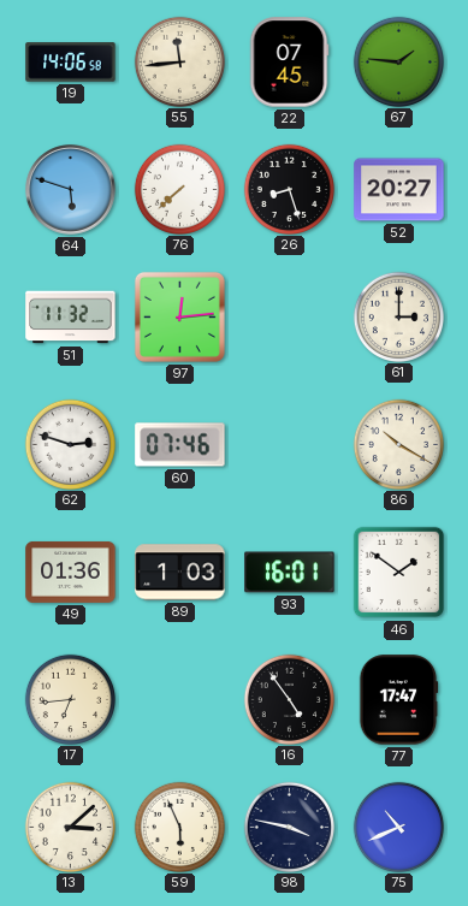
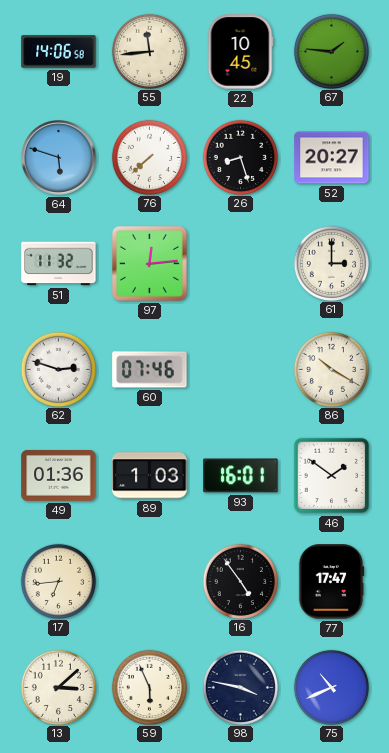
22: 07:45 -> 10:45
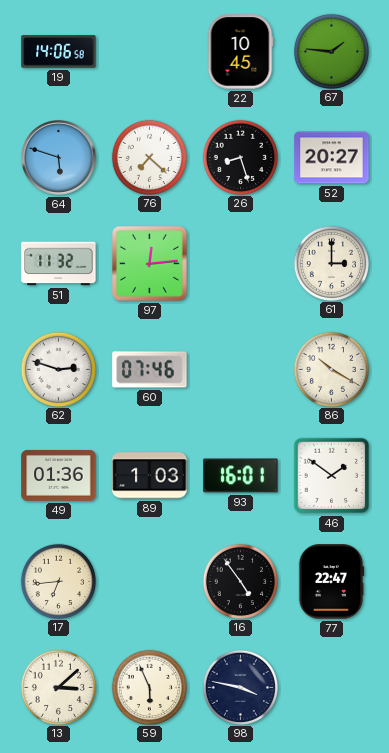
55: 11:44 -> none
76: 7:38 -> 7:22
77: 17:47 -> 22:47
75: 10:41 -> none
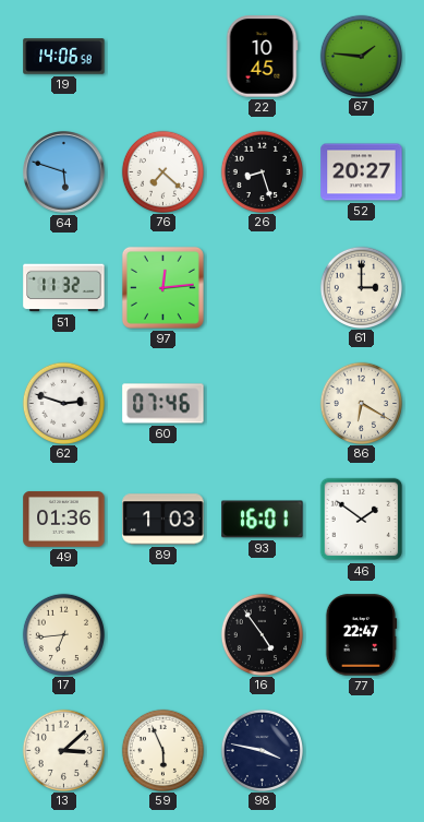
86: 10:20 -> 6:20
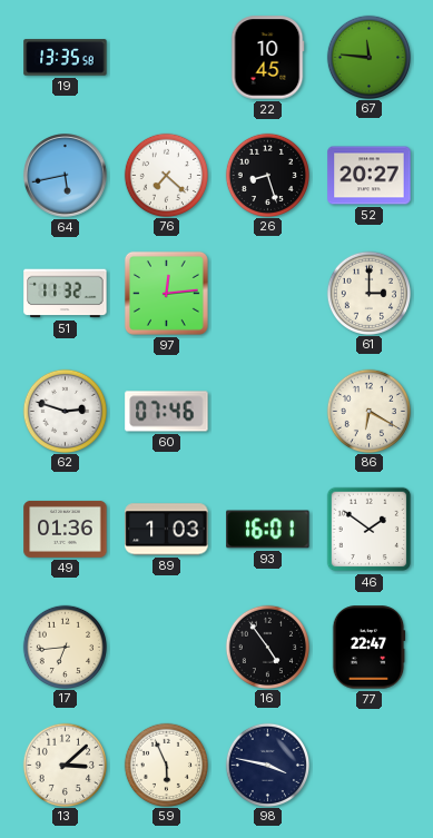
19: 14:06 -> 13:35
67: 1:46 -> 11:46
64: 5:48 -> 5:43
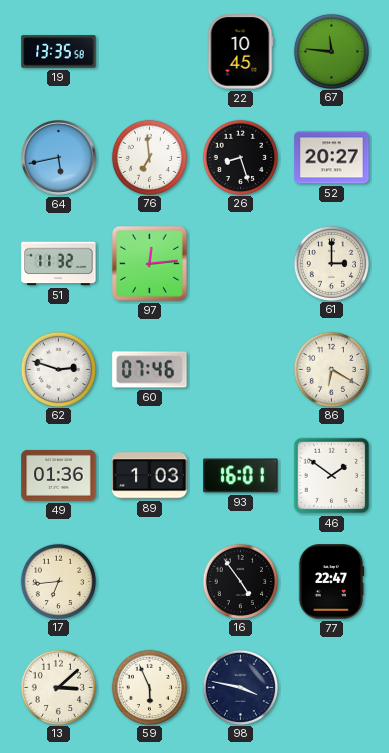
76: 7:22 -> 6:59
